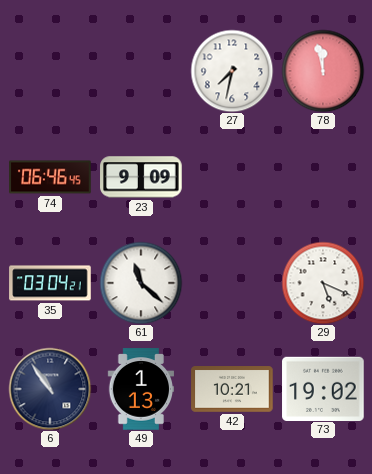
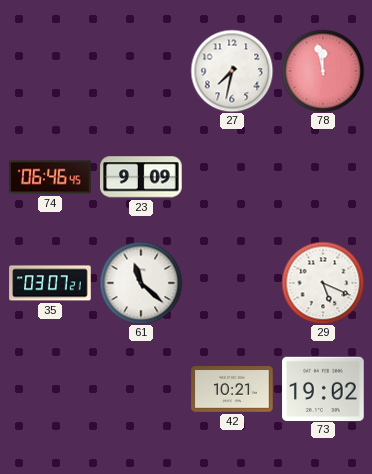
35: 03:04 -> 03:07
6: 10:54 -> none
49: 1:13 -> none
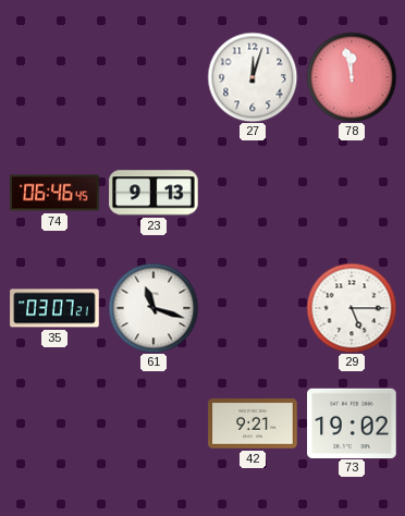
27: 7:32 -> 12:03
23: 9:09 -> 9:13
61: 11:22 -> 11:18
29: 5:19 -> 5:15
42: 10:21 -> 9:21
